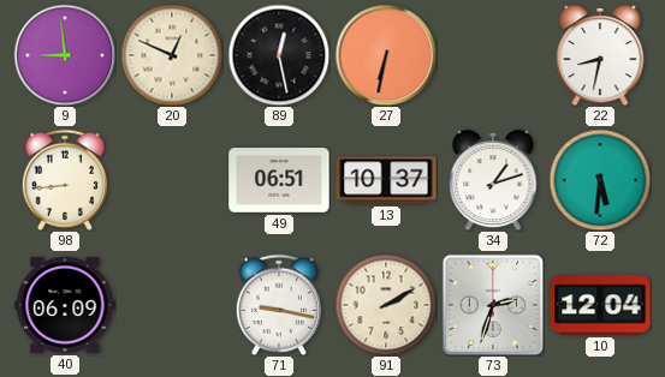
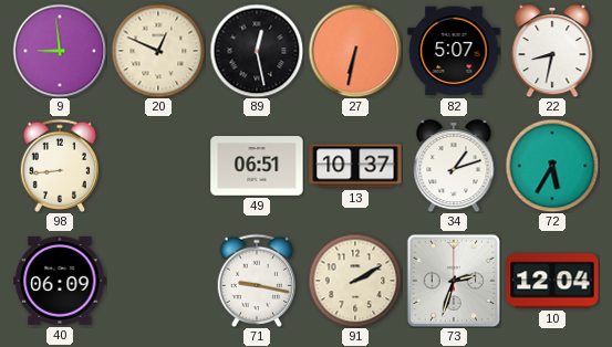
82: none -> 5:07
72: 5:31 -> 5:35
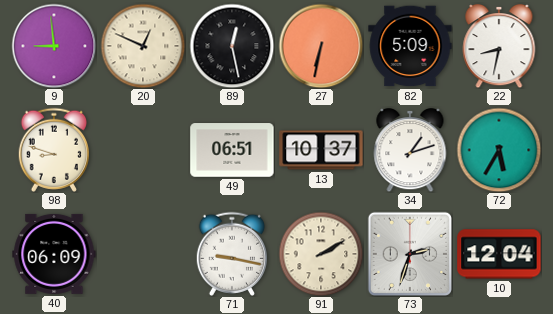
82: 5:07 -> 5:09
98: 8:44 -> 8:48
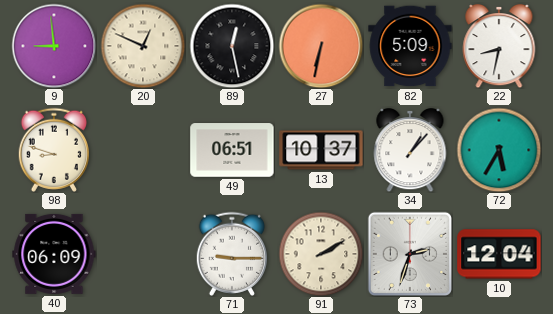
34: 1:12 -> 1:07
71: 9:17 -> 9:15
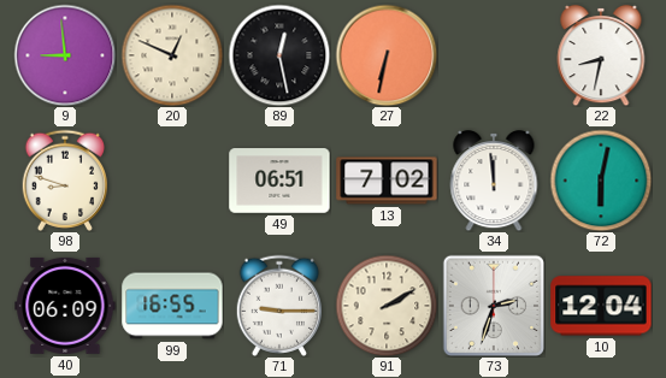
82: 5:09 -> none
13: 10:37 -> 7:02
34: 1:07 -> 11:59
72: 5:35 -> 6:02
99: none -> 16:55
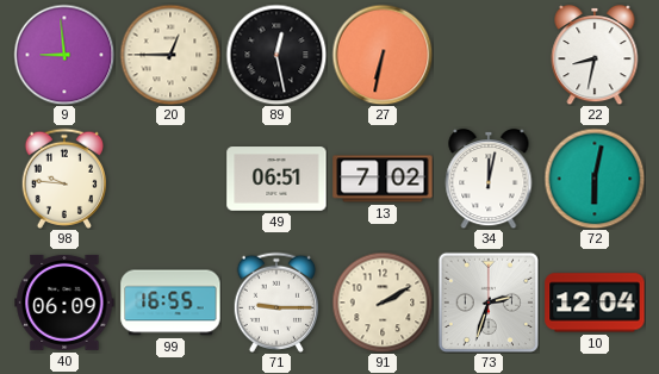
20: 12:49 -> 12:45
98: 8:48 -> 9:46
34: 11:59 -> 12:02
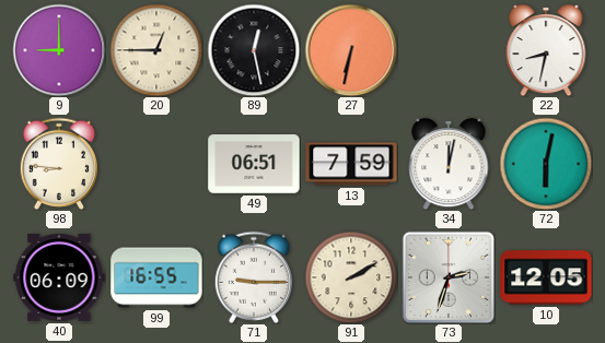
9: 8:59 -> 9:00
98: 9:46 -> 8:46
13: 7:02 -> 7:59
10: 12:04 -> 12:05
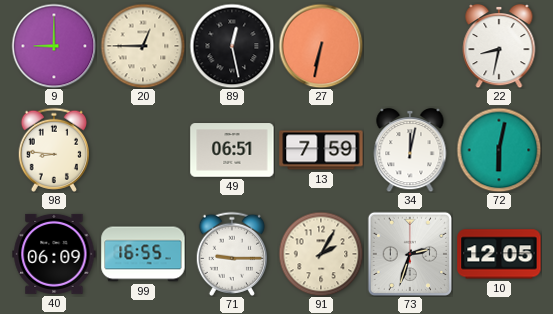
91: 2:10 -> 2:05
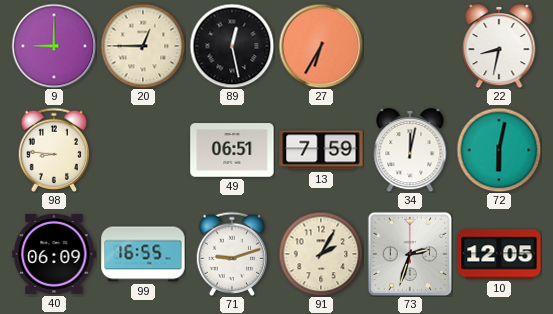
27: 6:32 -> 6:35
71: 9:15 -> 9:12
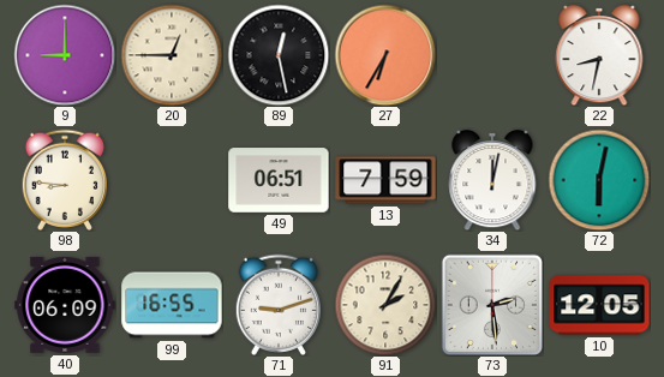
73: 2:33 -> 2:29
